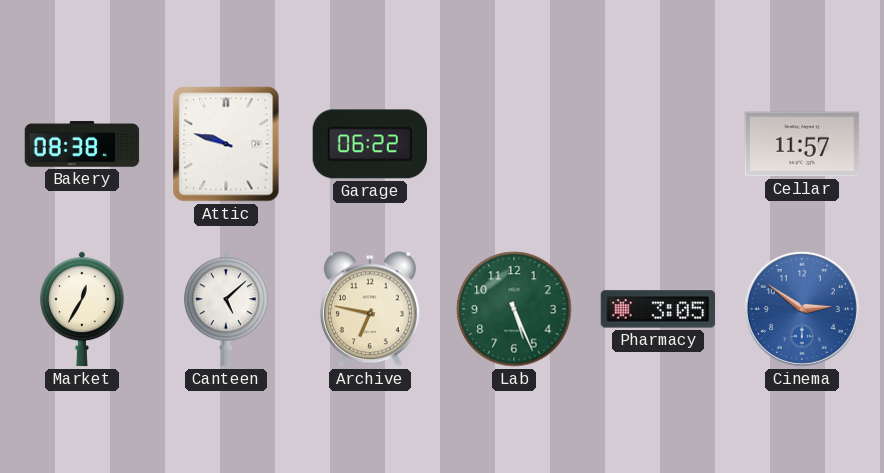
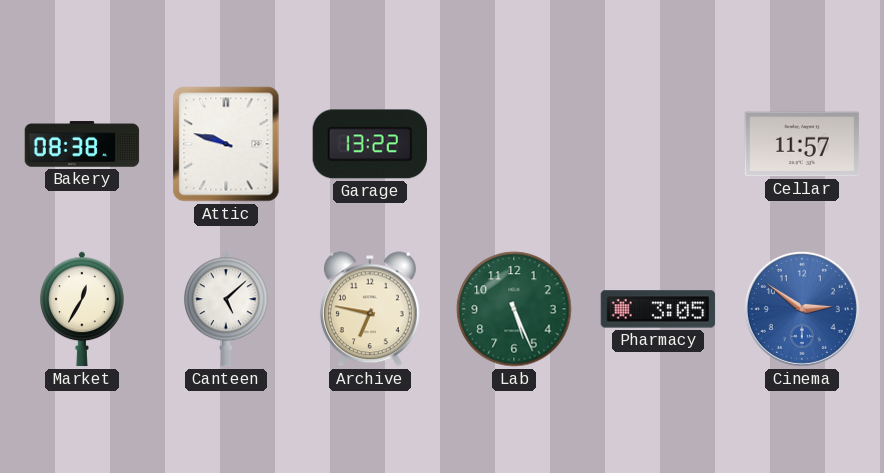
Garage: 06:22 -> 13:22
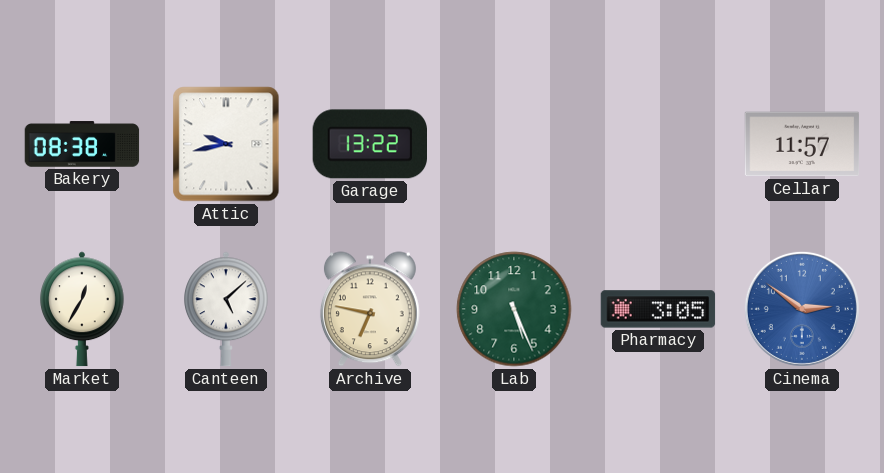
Attic: 9:48 -> 9:43
